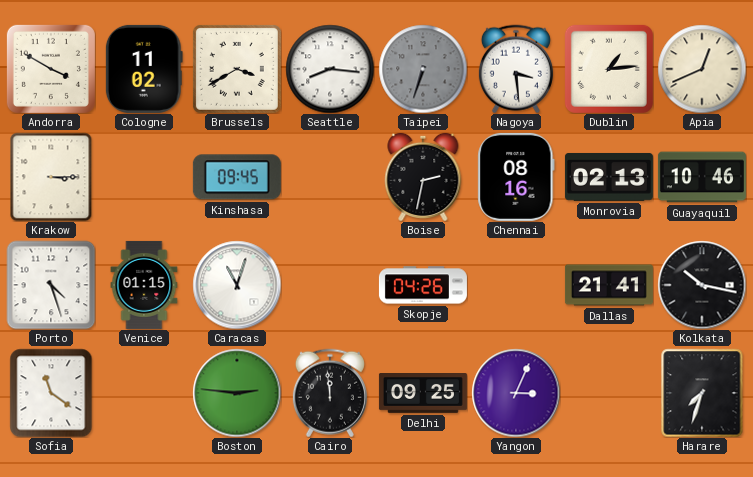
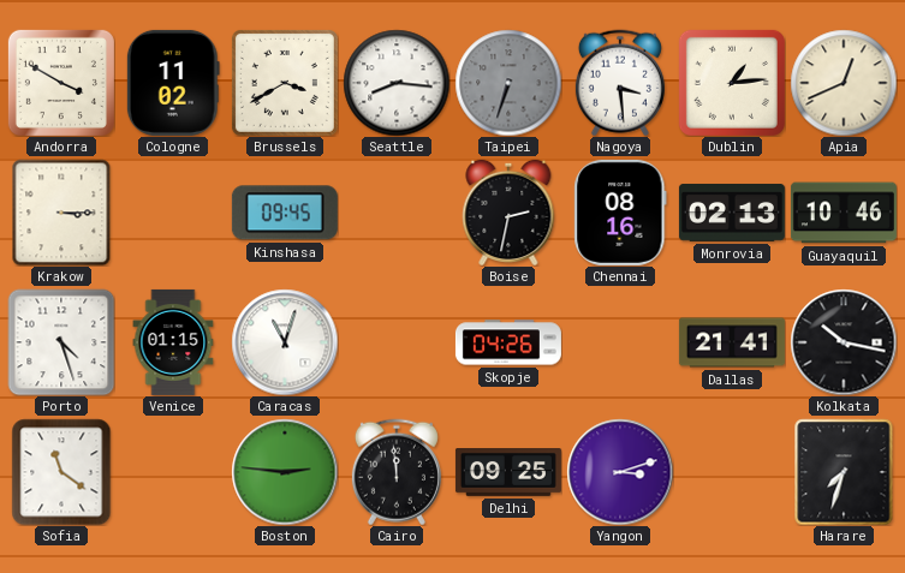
Yangon: 3:04 -> 3:12
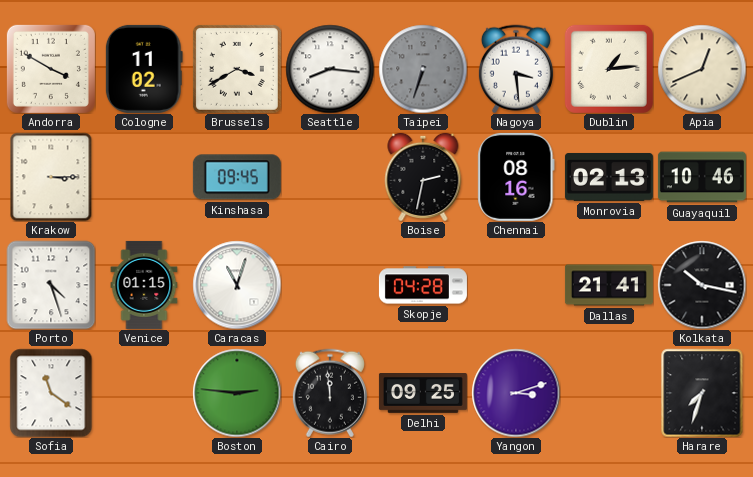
Skopje: 04:26 -> 04:28
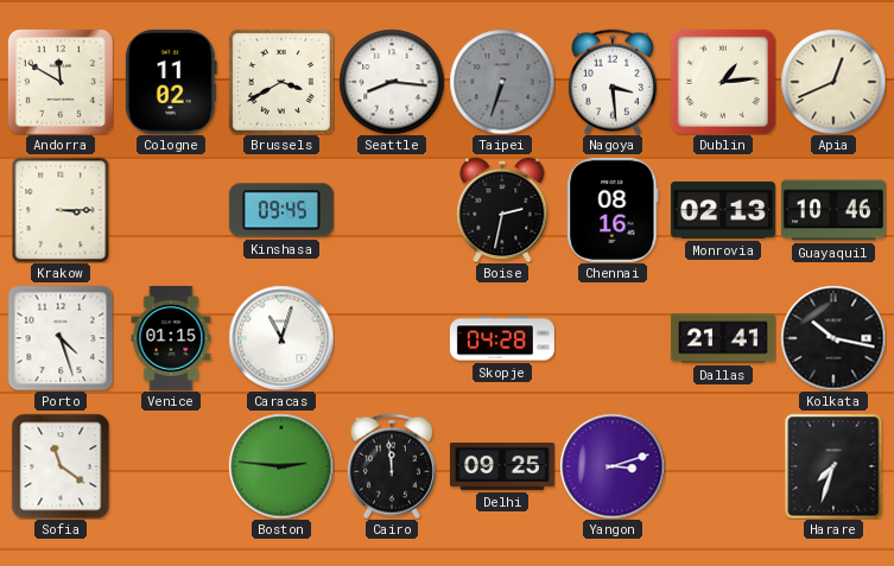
Andorra: 3:50 -> 11:50
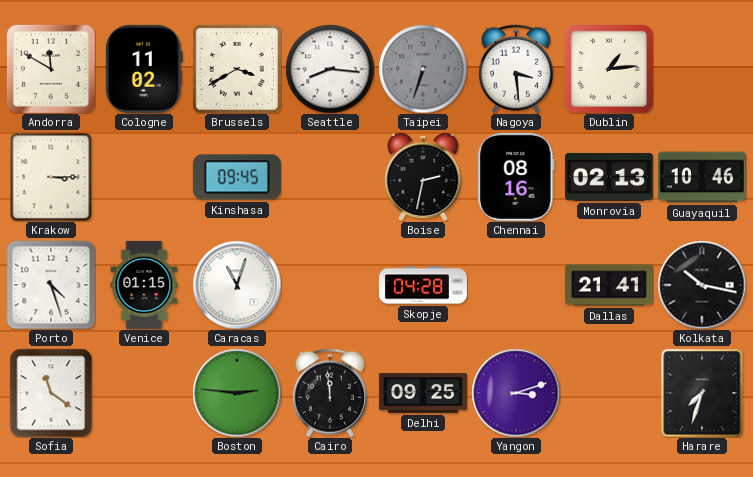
Apia: 12:41 -> none
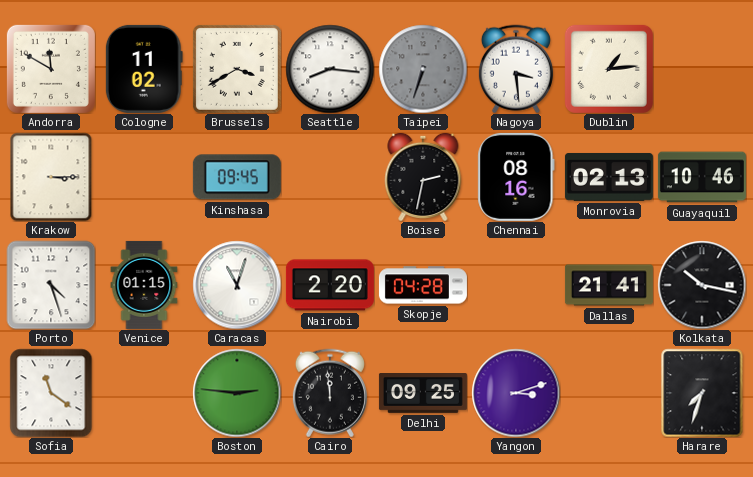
Nairobi: none -> 2:20
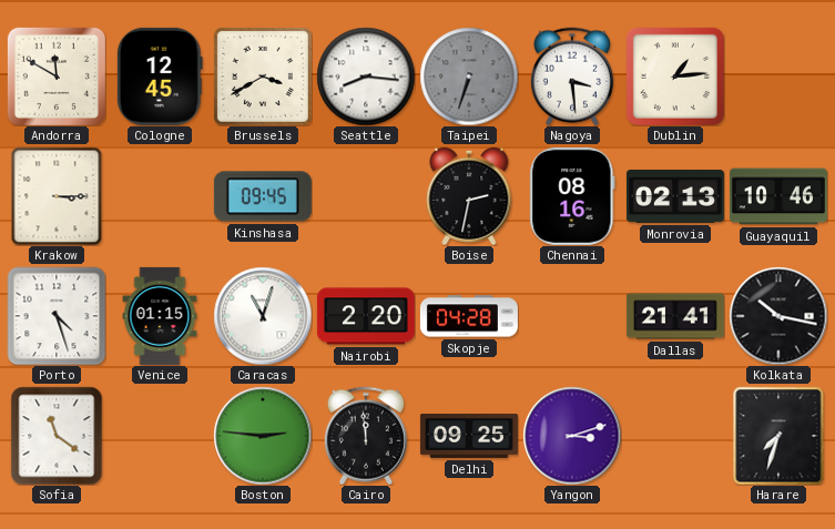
Cologne: 11:02 -> 12:45
